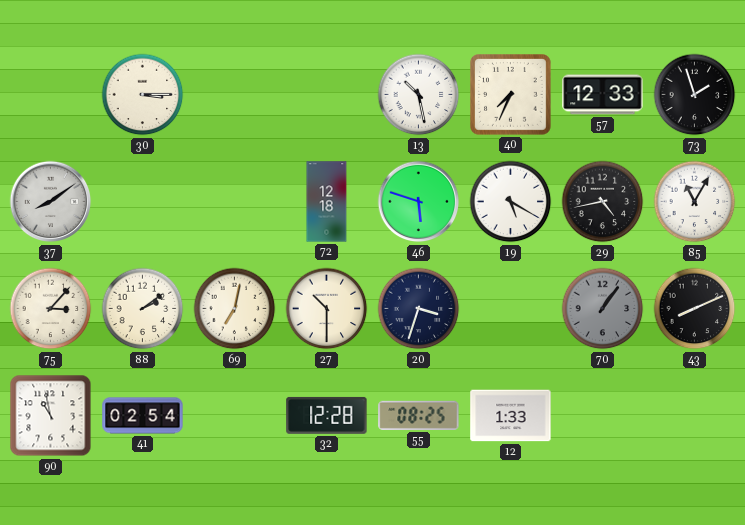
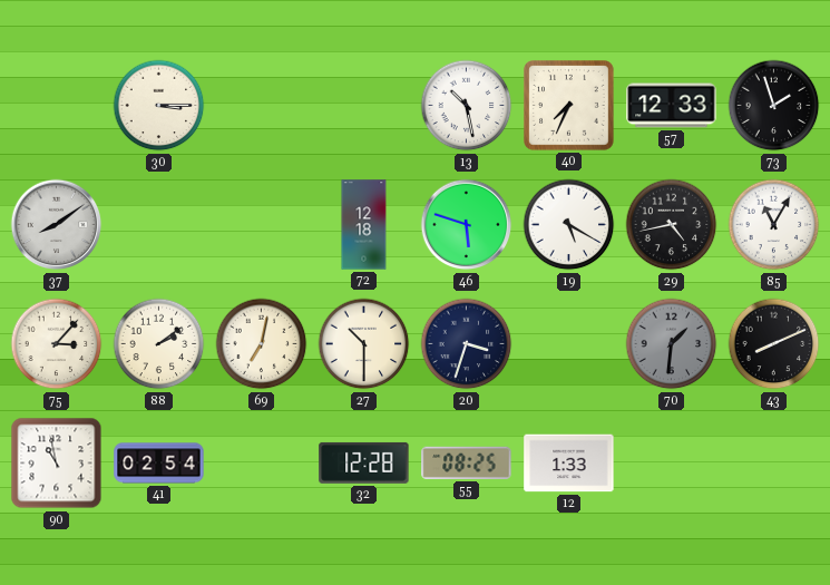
70: 1:06 -> 1:31
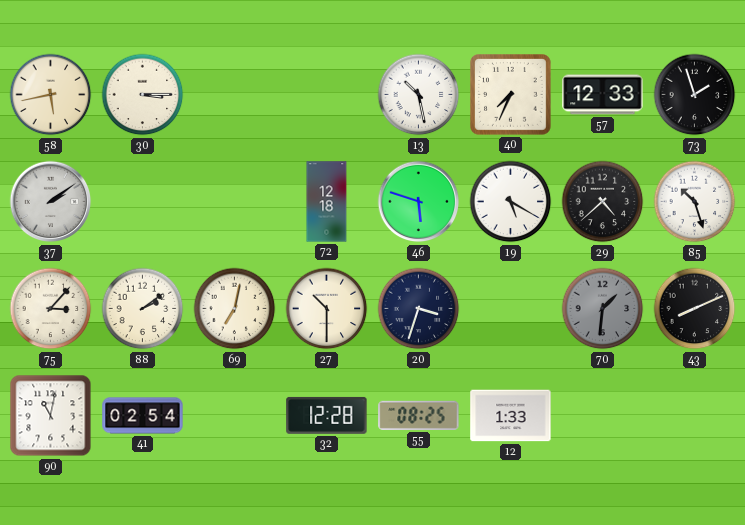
58: none -> 5:43
37: 8:09 -> 2:09
29: 4:43 -> 4:38
85: 11:05 -> 10:27
90: 10:58 -> 11:02
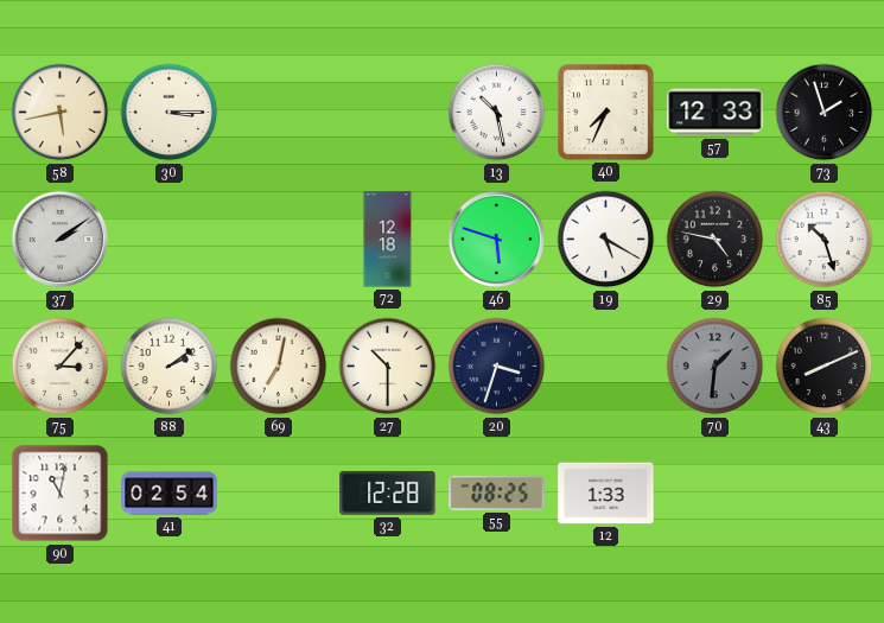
29: 4:38 -> 4:47
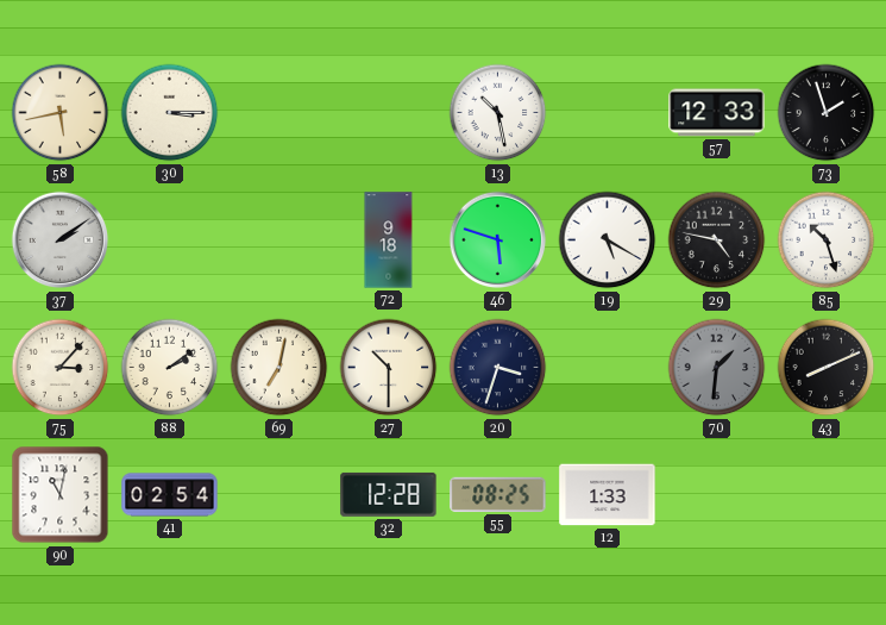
40: 7:34 -> none
72: 12:18 -> 9:18
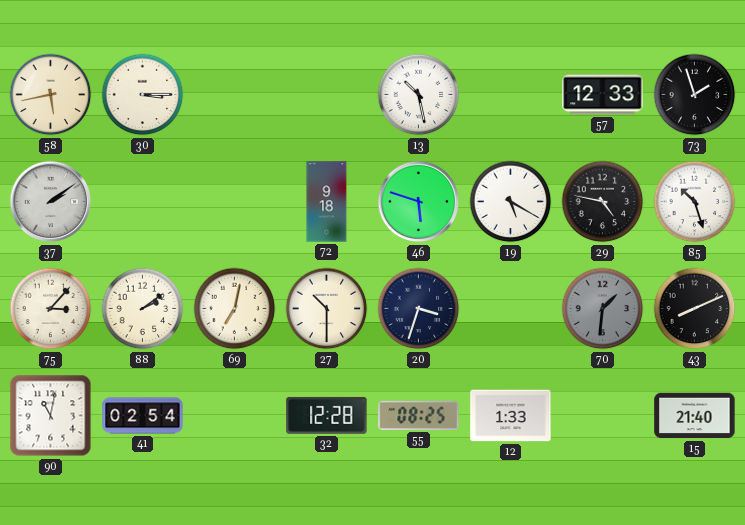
15: none -> 21:40
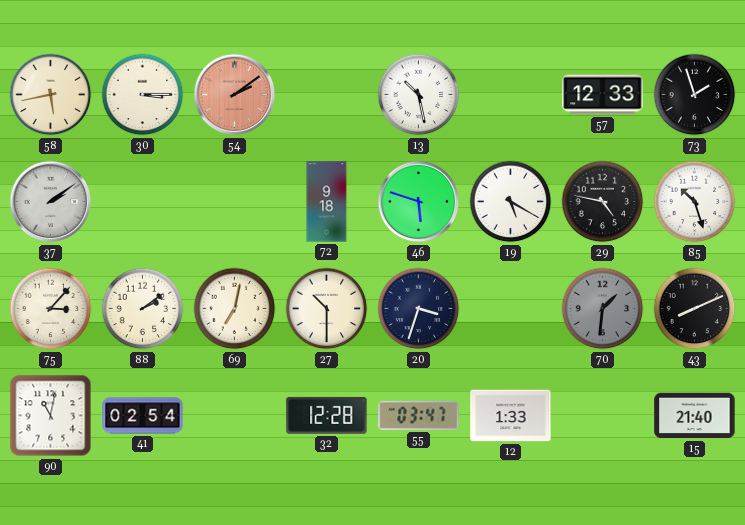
54: none -> 2:09
55: 08:25 -> 03:47
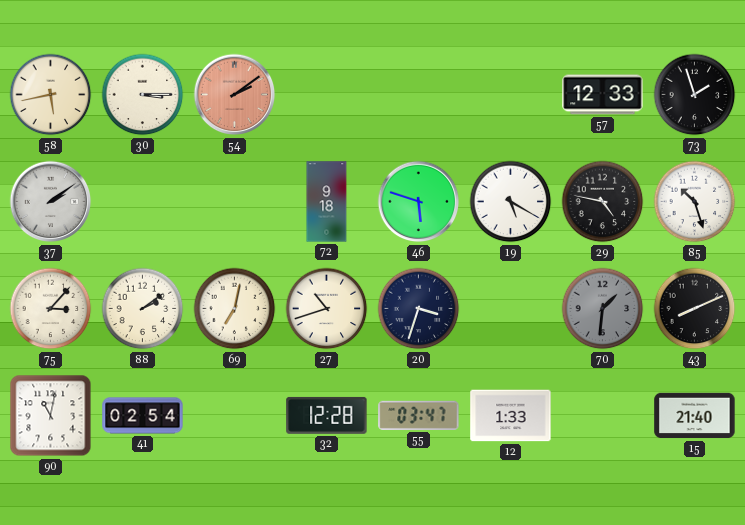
13: 10:28 -> none
27: 10:30 -> 10:42
